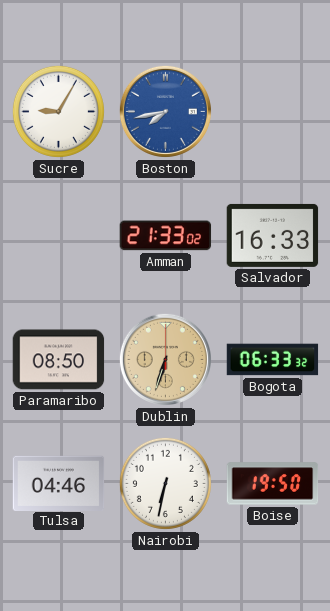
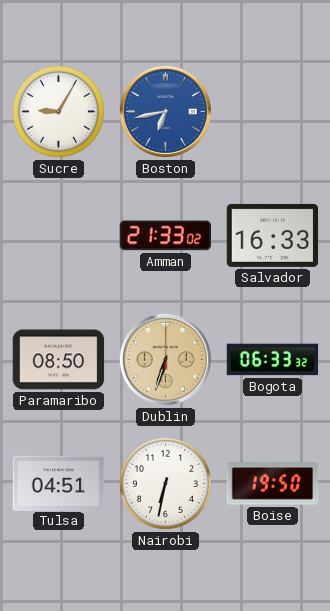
Boston: 7:43 -> 6:43
Tulsa: 04:46 -> 04:51
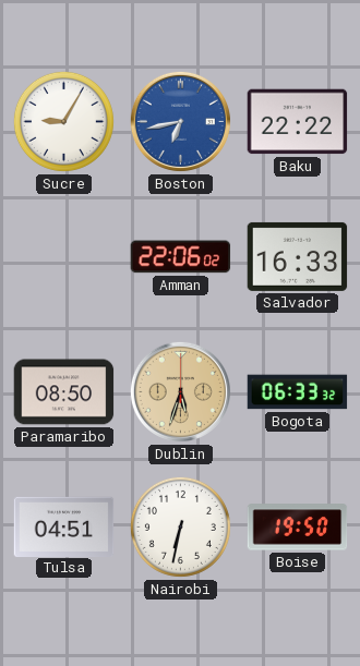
Baku: none -> 22:22
Amman: 21:33 -> 22:06
Dublin: 6:33 -> 5:33
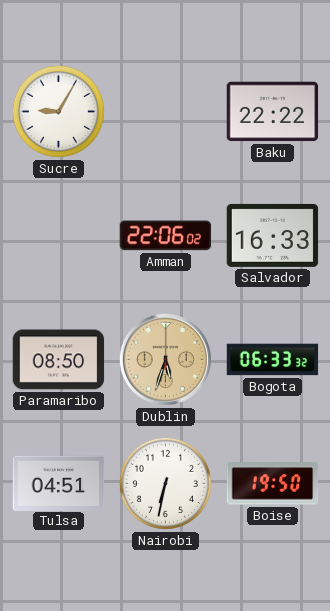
Boston: 6:43 -> none
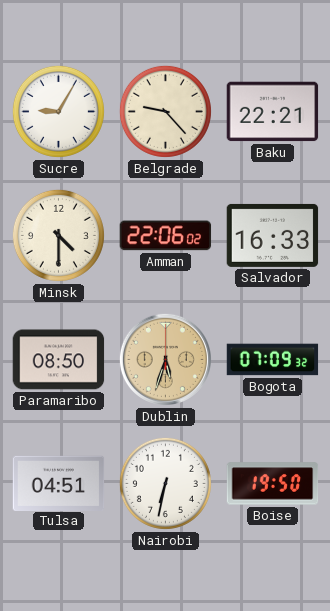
Belgrade: none -> 9:23
Baku: 22:22 -> 22:21
Minsk: none -> 4:30
Bogota: 06:33 -> 07:09
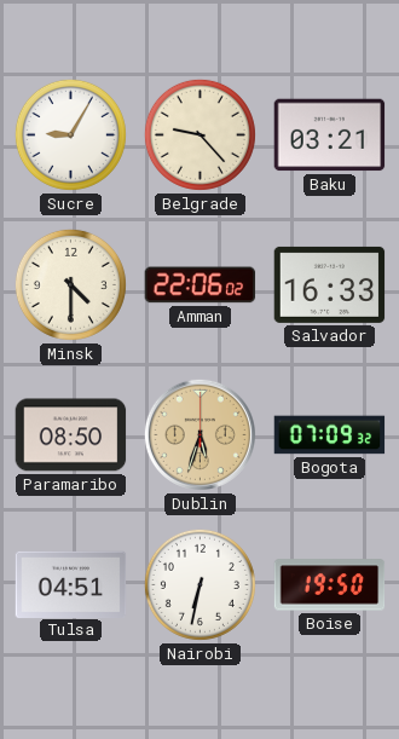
Baku: 22:21 -> 03:21
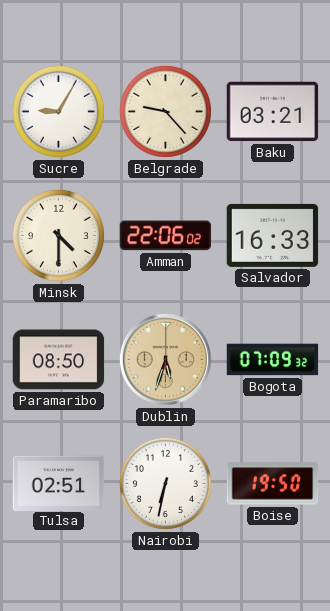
Tulsa: 04:51 -> 02:51
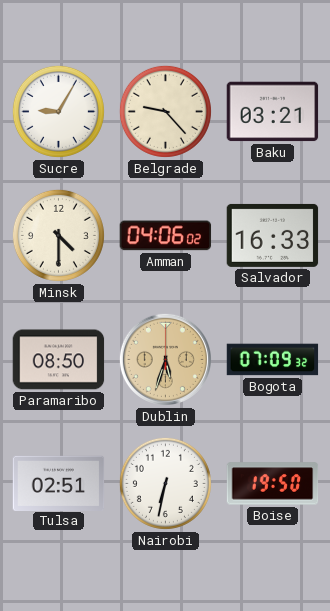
Amman: 22:06 -> 04:06
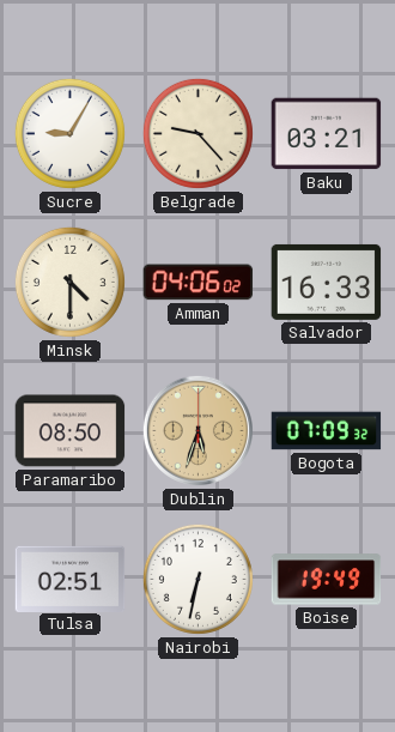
Boise: 19:50 -> 19:49
